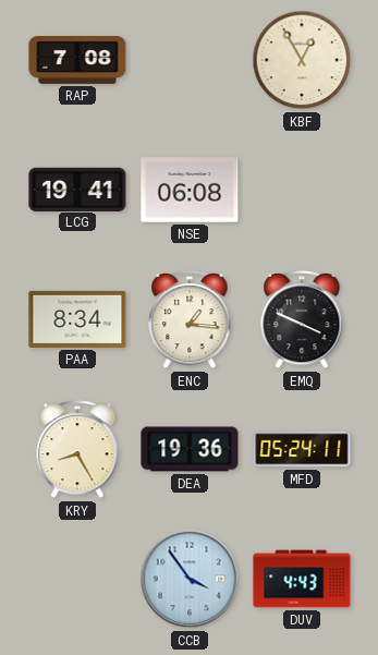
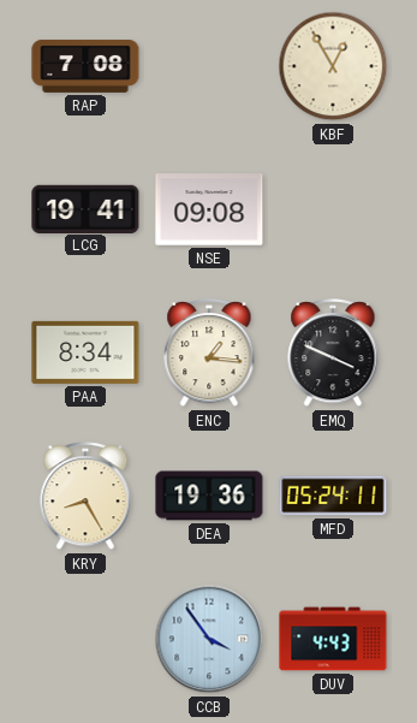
NSE: 06:08 -> 09:08
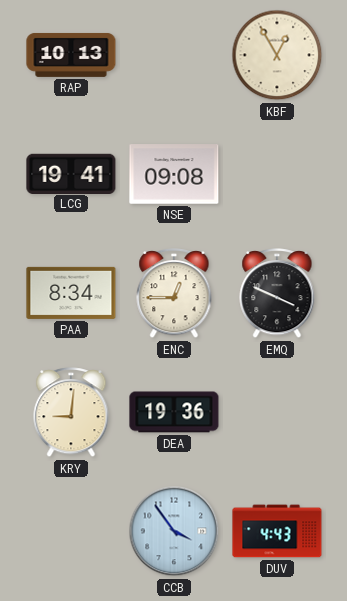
RAP: 7:08 -> 10:13
ENC: 1:16 -> 12:45
KRY: 8:25 -> 9:01
MFD: 05:24 -> none
